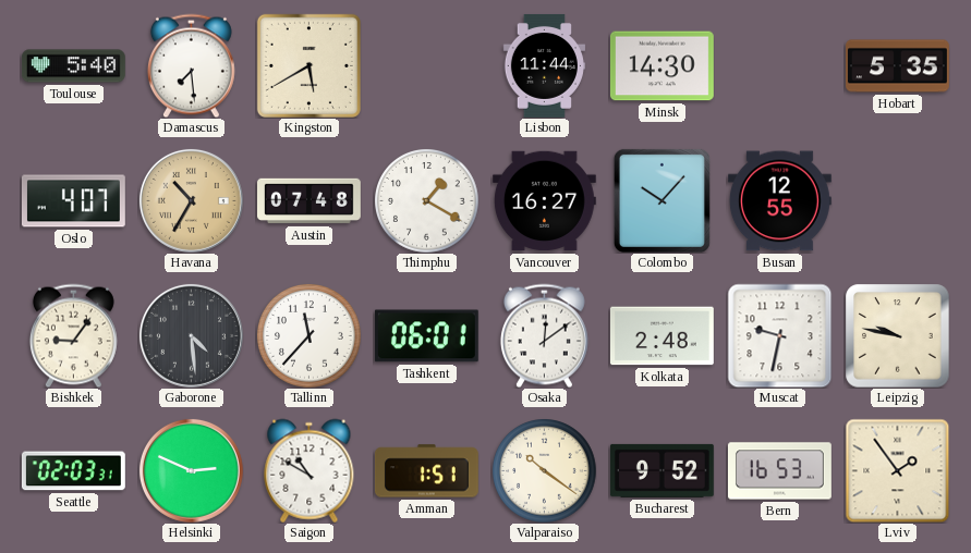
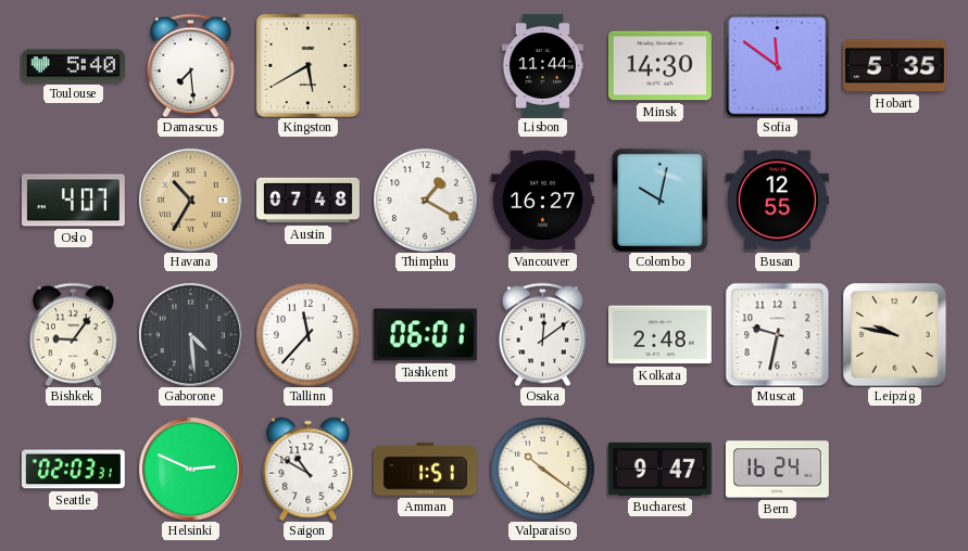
Sofia: none -> 11:51
Colombo: 10:07 -> 10:02
Bucharest: 9:52 -> 9:47
Bern: 16:53 -> 16:24
Lviv: 1:54 -> none
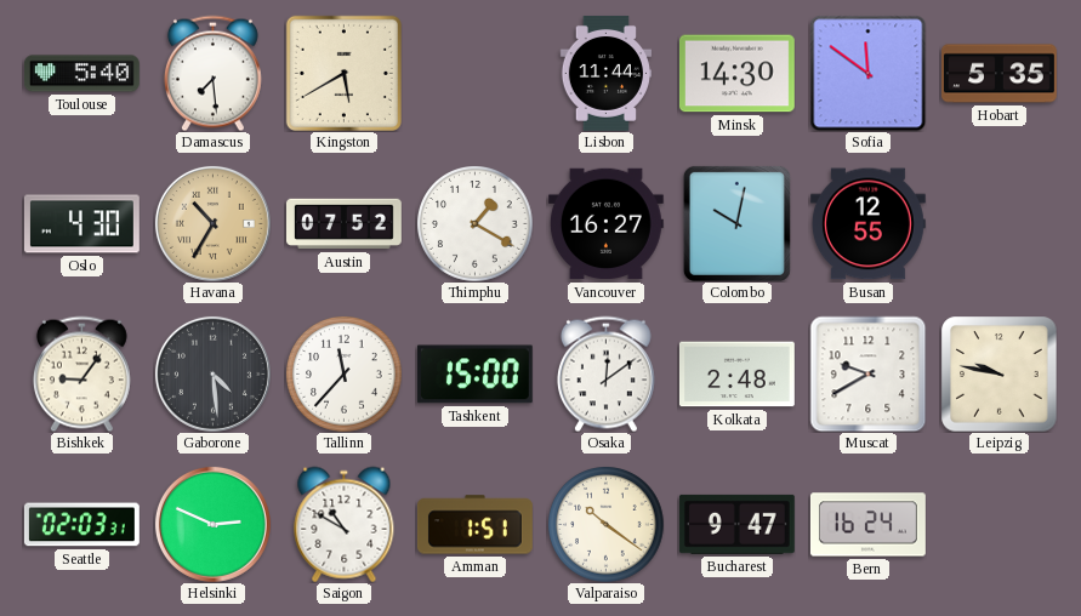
Oslo: 4:07 -> 4:30
Austin: 07:48 -> 07:52
Tashkent: 06:01 -> 15:00
Muscat: 9:32 -> 9:40
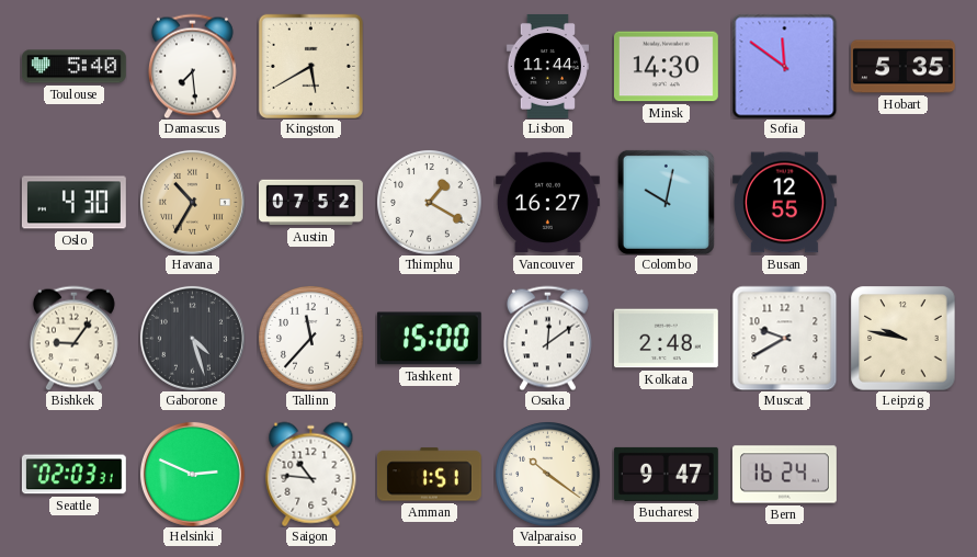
Gaborone: 4:29 -> 4:27
Saigon: 10:50 -> 10:46
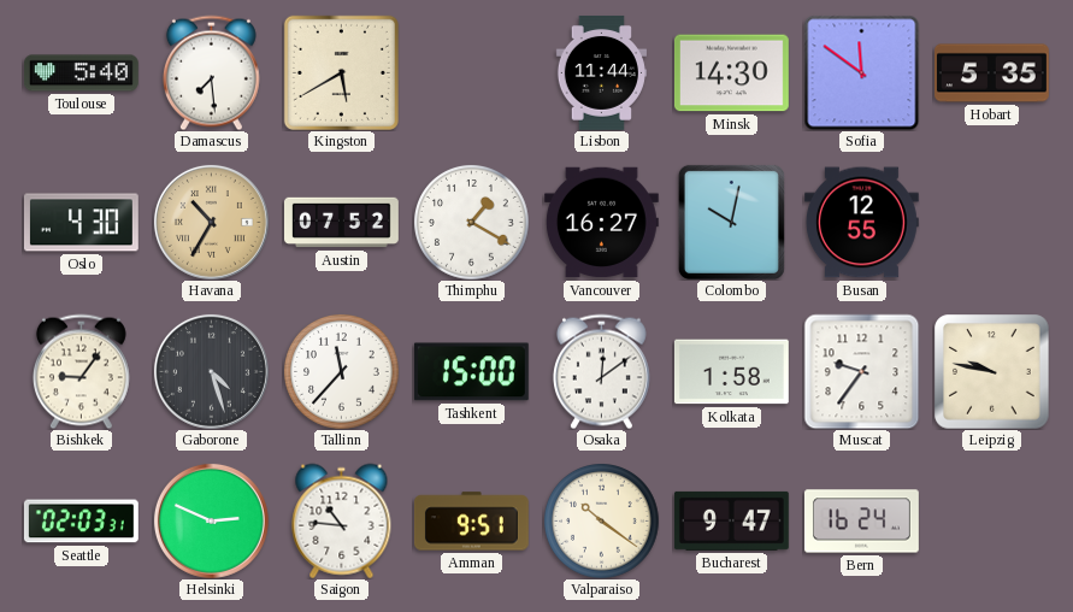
Kolkata: 2:48 -> 1:58
Muscat: 9:40 -> 9:36
Amman: 1:51 -> 9:51
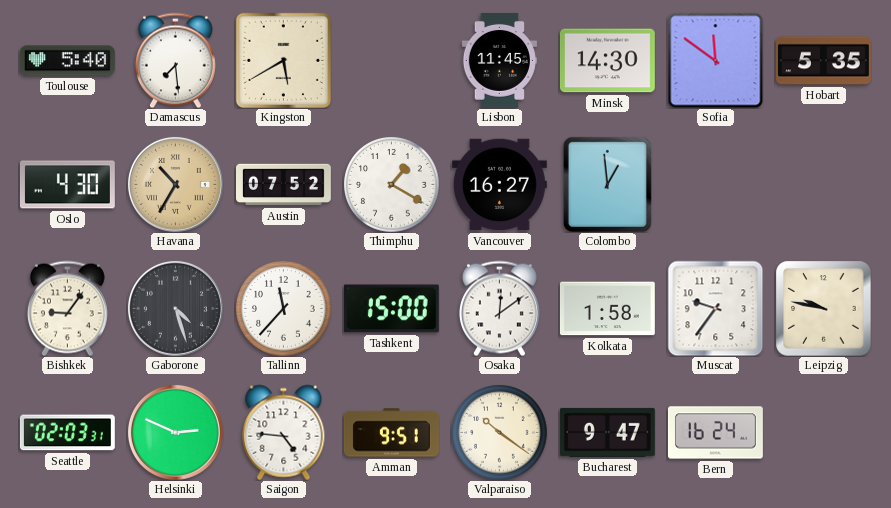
Lisbon: 11:44 -> 11:45
Colombo: 10:02 -> 12:59
Busan: 12:55 -> none
Saigon: 10:46 -> 4:46
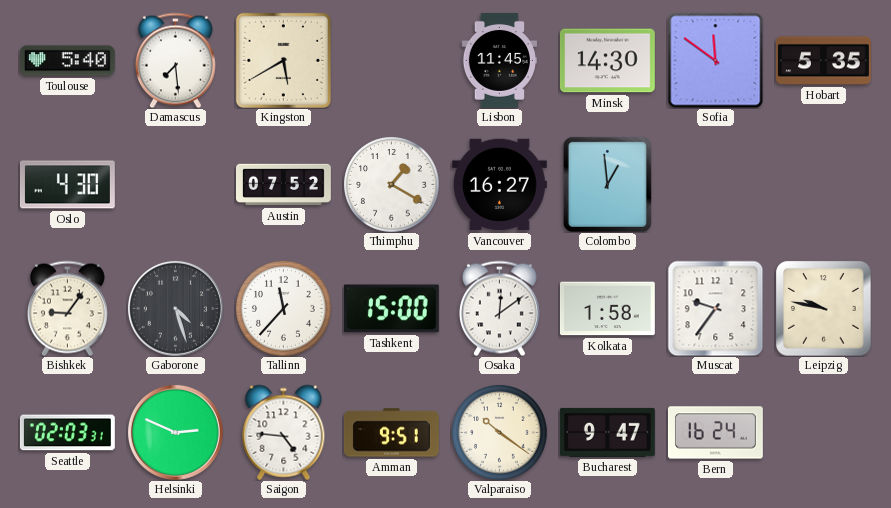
Havana: 10:35 -> none
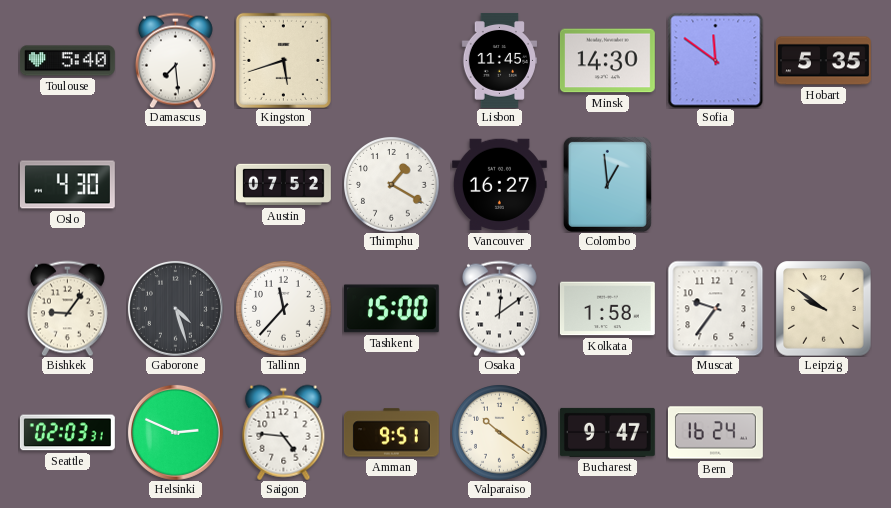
Kingston: 5:40 -> 5:42
Leipzig: 9:47 -> 9:51
